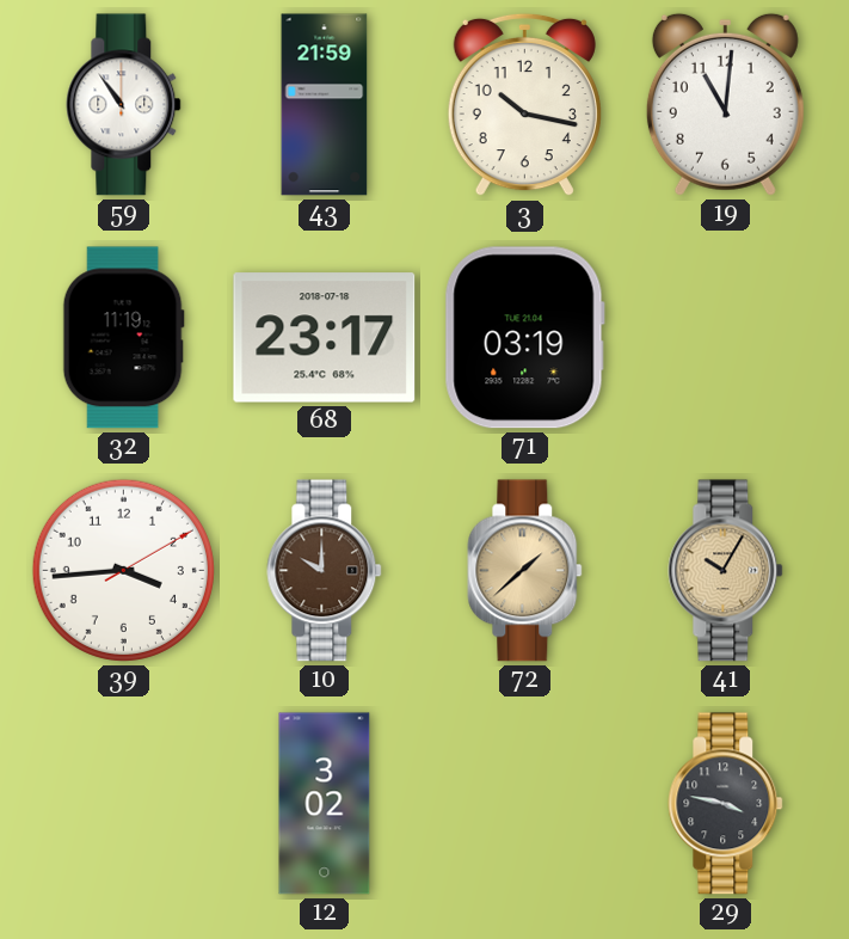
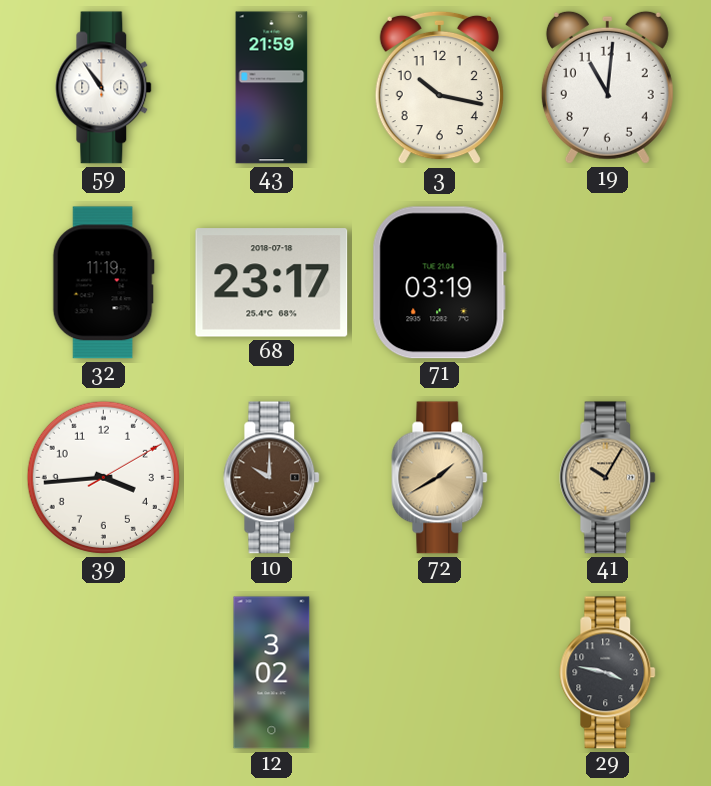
72: 1:38 -> 1:40
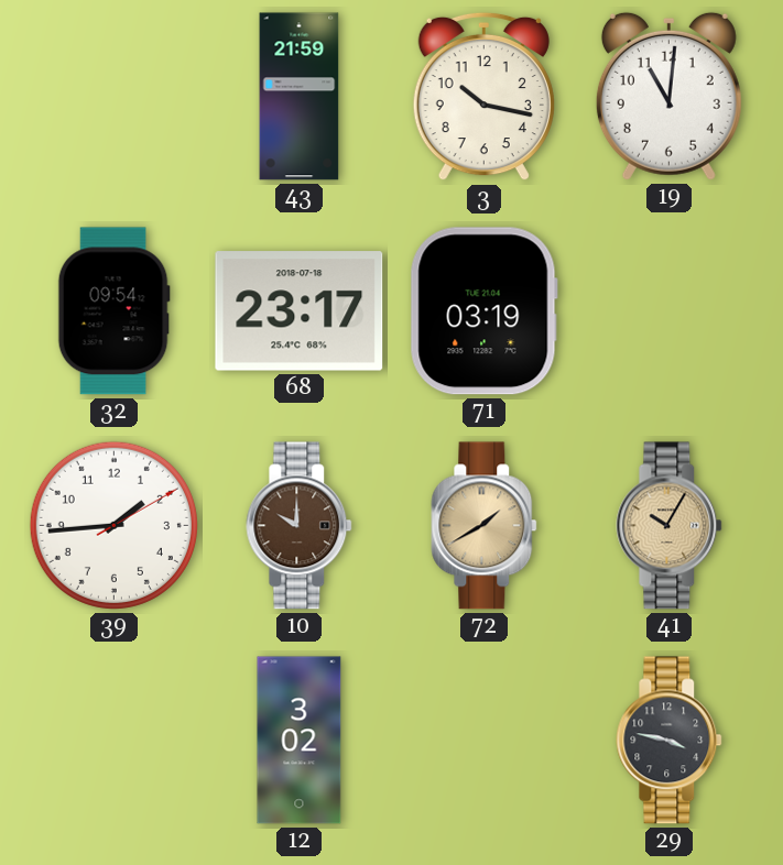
59: 10:54 -> none
32: 11:19 -> 09:54
39: 3:44 -> 1:44
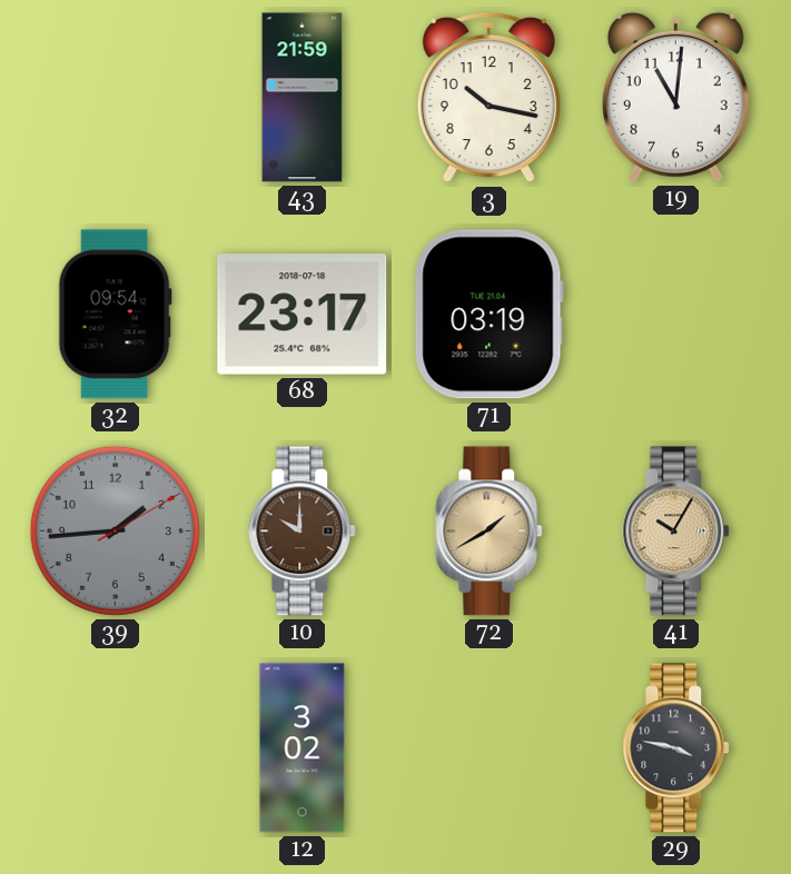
39 dial: white -> grey
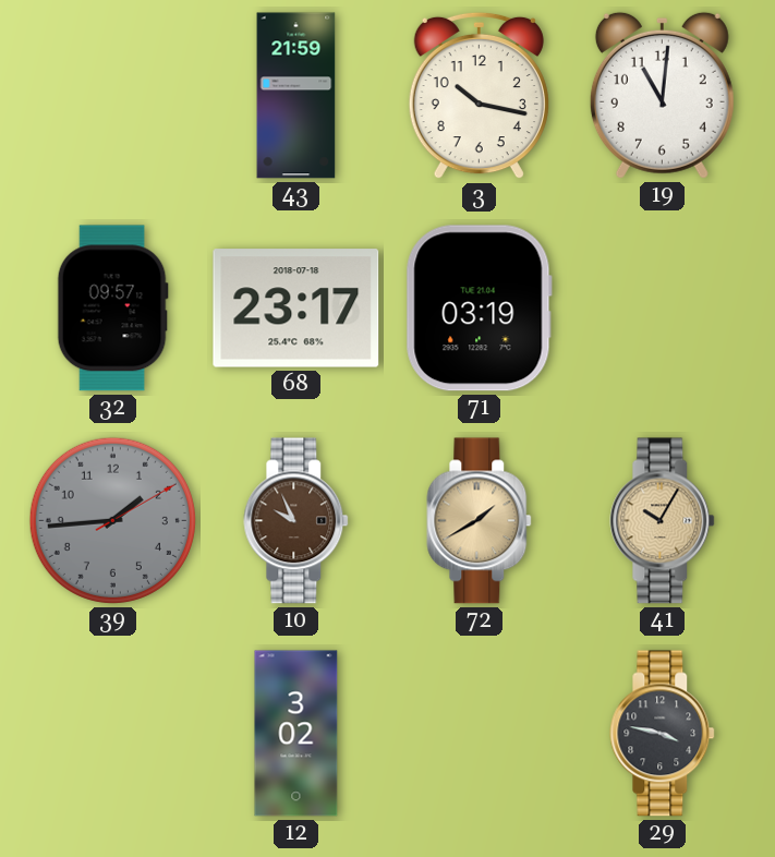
32: 09:54 -> 09:57
10: 10:00 -> 9:56
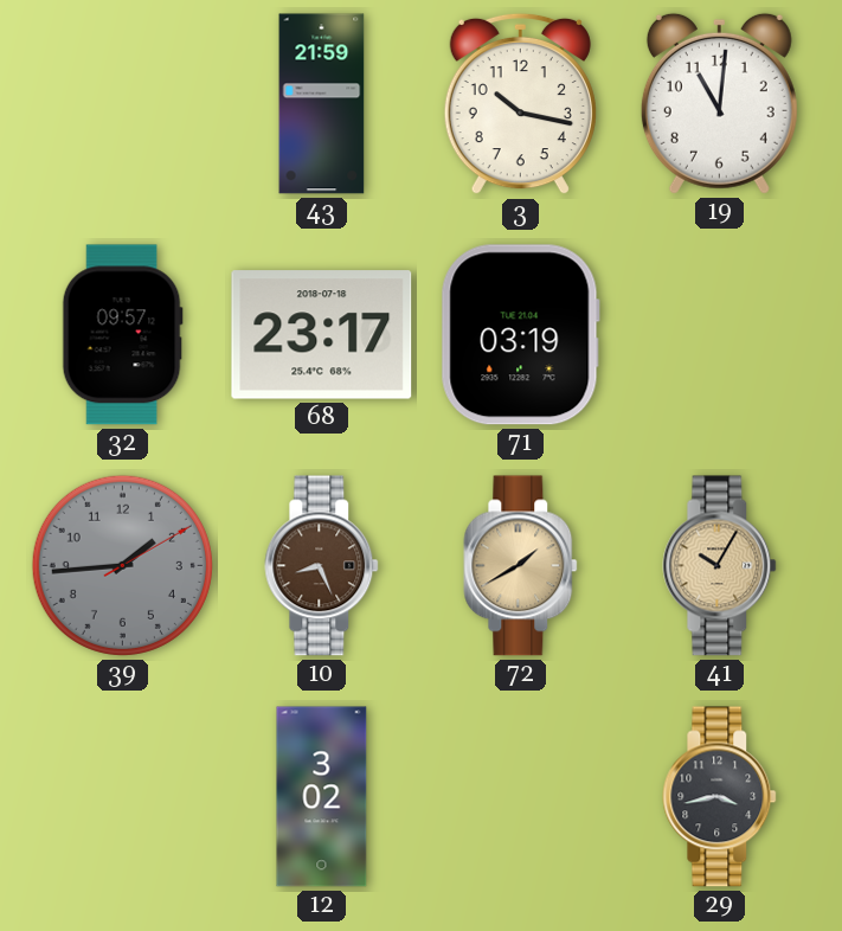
10: 9:56 -> 8:26
29: 3:47 -> 3:43
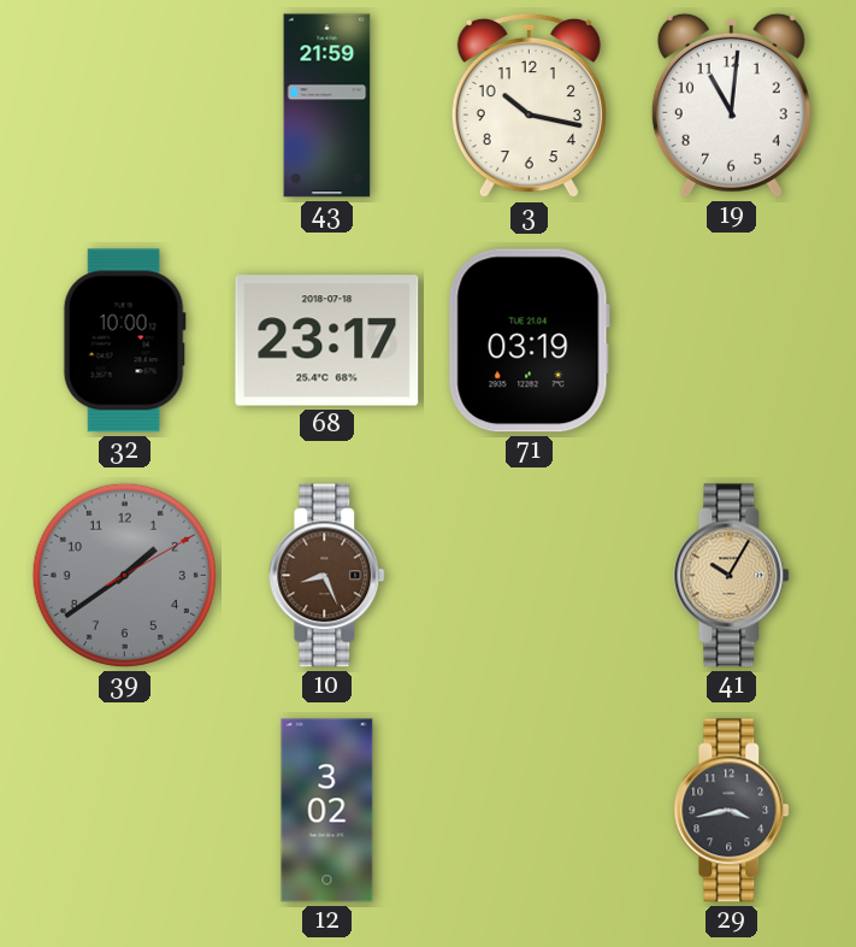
32: 09:57 -> 10:00
39: 1:44 -> 1:39
72: 1:40 -> none
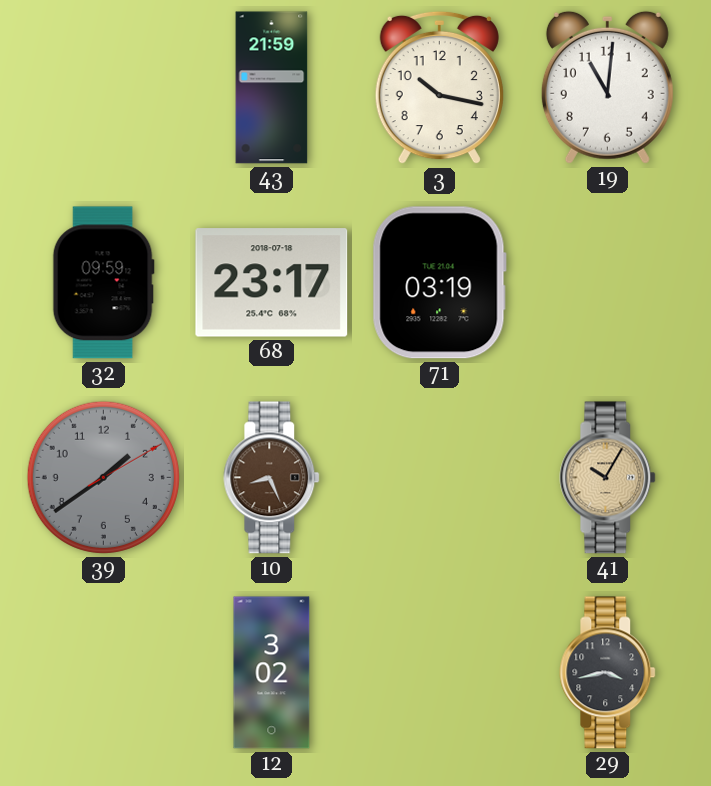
32: 10:00 -> 09:59
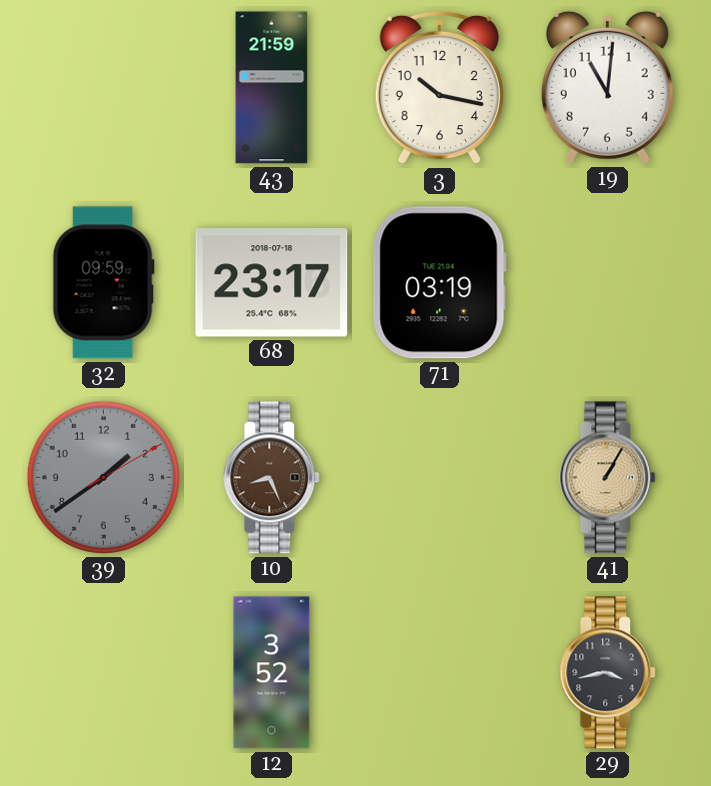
41: 10:05 -> 1:05
12: 3:02 -> 3:52
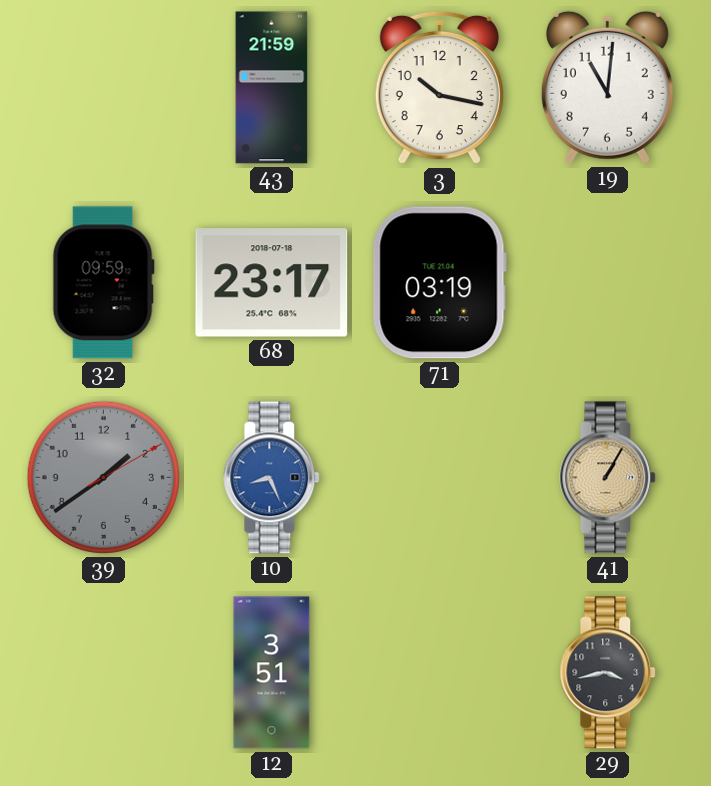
10 dial: brown -> blue
12: 3:52 -> 3:51
